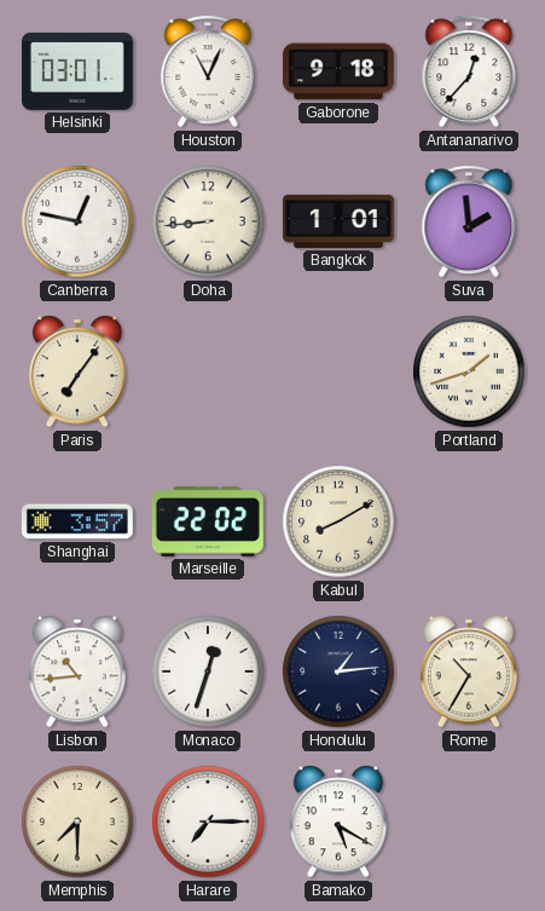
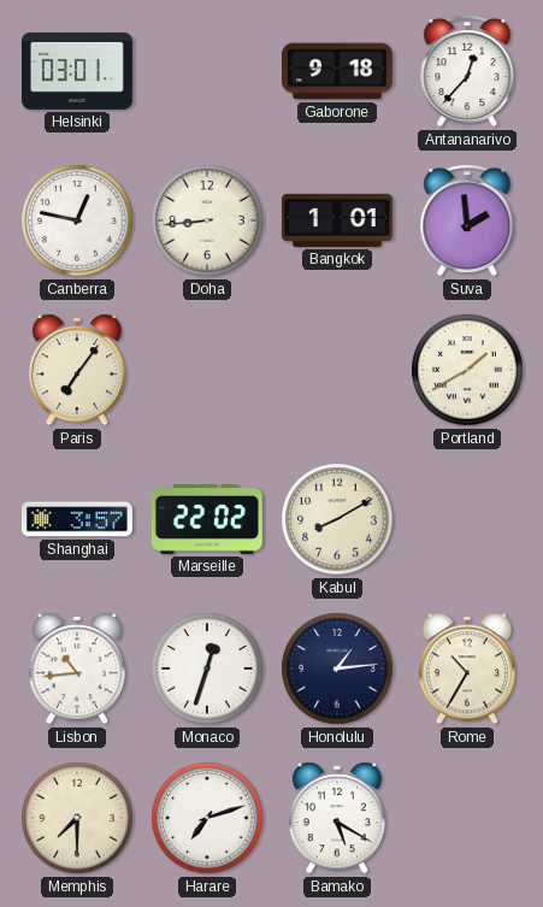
Houston: 11:04 -> none
Portland: 1:42 -> 1:40
Harare: 7:15 -> 7:12
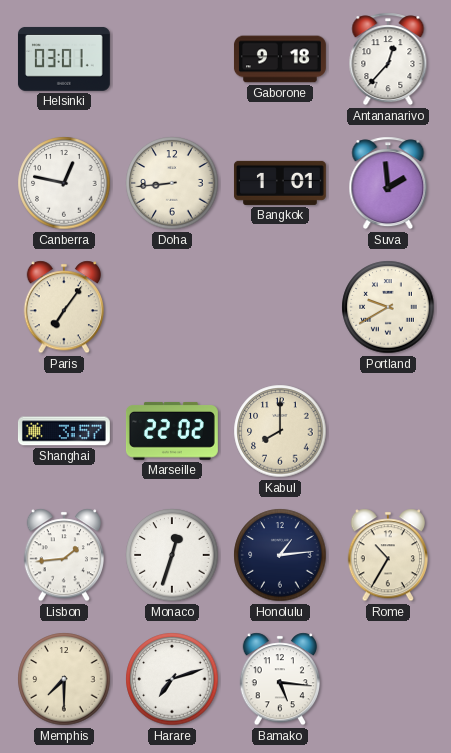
Portland: 1:40 -> 9:40
Kabul: 8:10 -> 8:00
Lisbon: 10:44 -> 1:44
Bamako: 5:20 -> 5:16
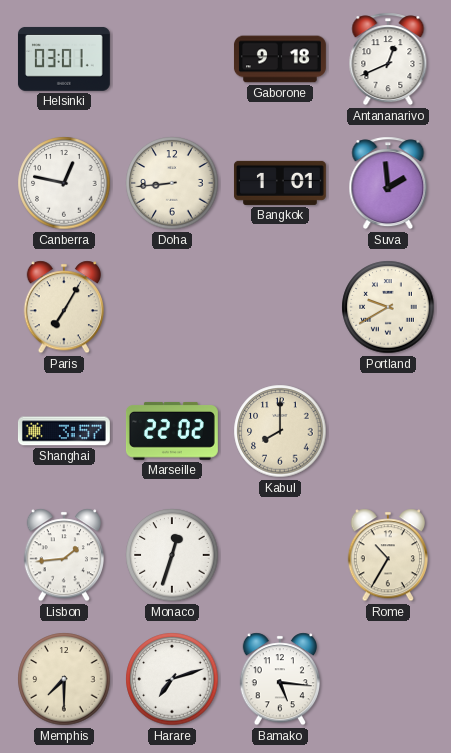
Antananarivo: 12:37 -> 12:41
Paris: 7:06 -> 7:05
Honolulu: 1:14 -> none
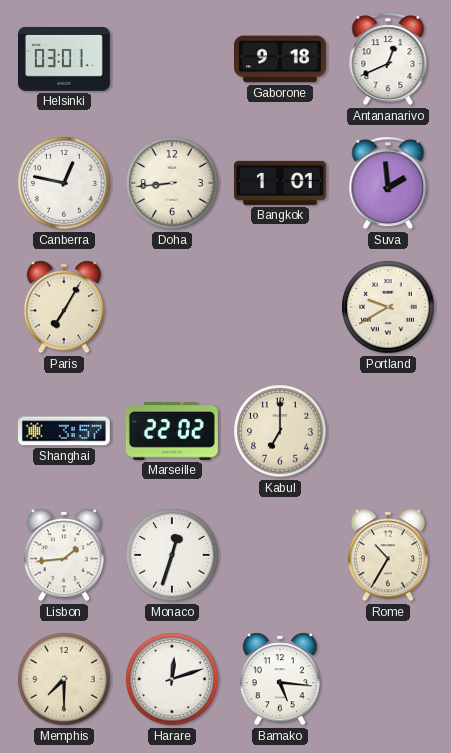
Kabul: 8:00 -> 7:00
Harare: 7:12 -> 12:12
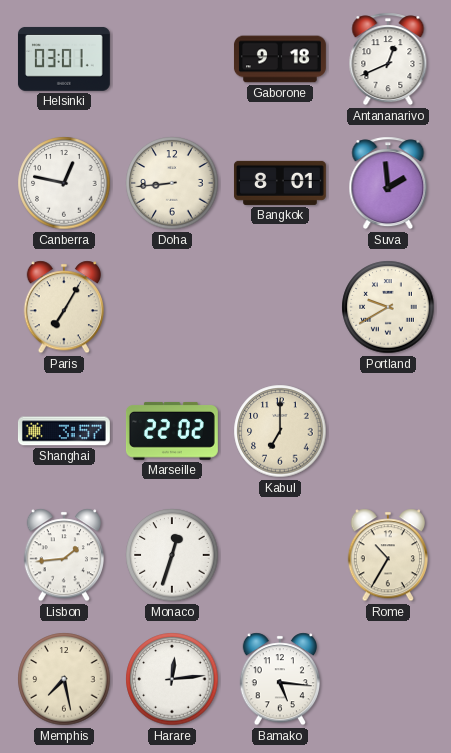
Bangkok: 1:01 -> 8:01
Memphis: 7:30 -> 7:28
Harare: 12:12 -> 12:14
